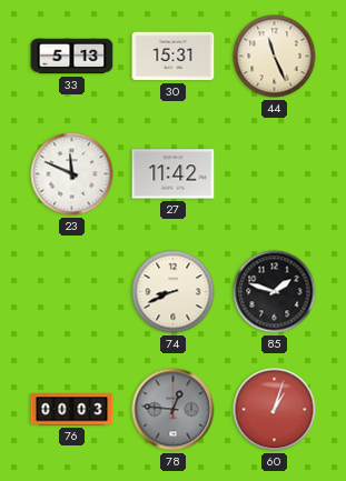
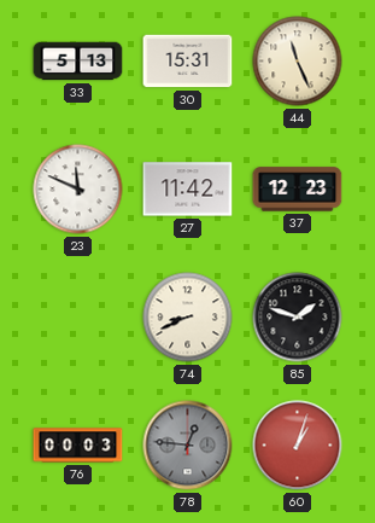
37: none -> 12:23
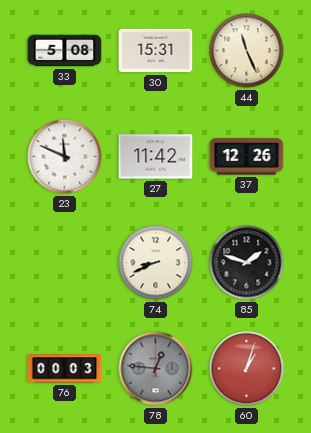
33: 5:13 -> 5:08
37: 12:23 -> 12:26
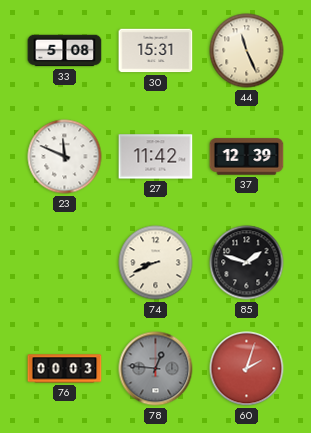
37: 12:26 -> 12:39
60: 1:03 -> 2:03
